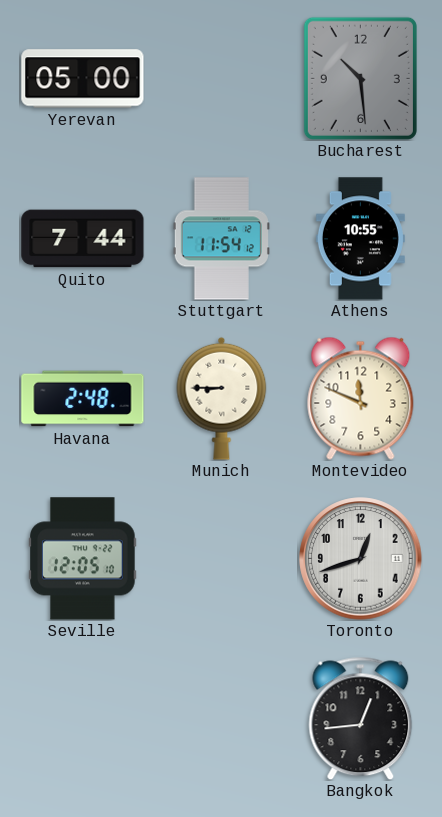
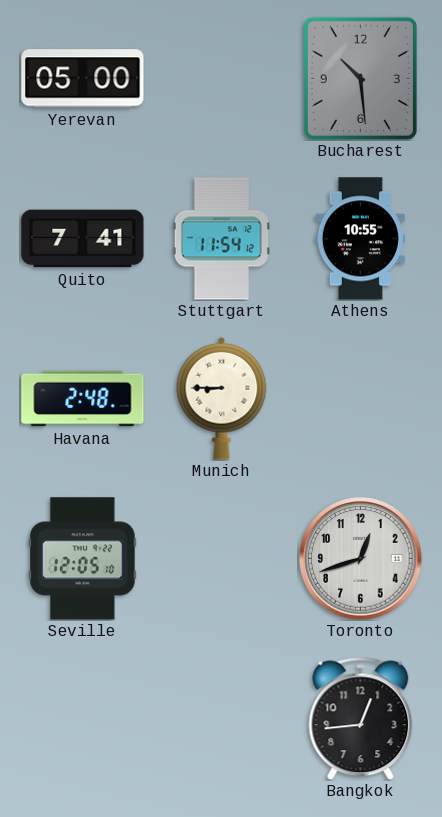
Quito: 7:44 -> 7:41
Montevideo: 11:49 -> none
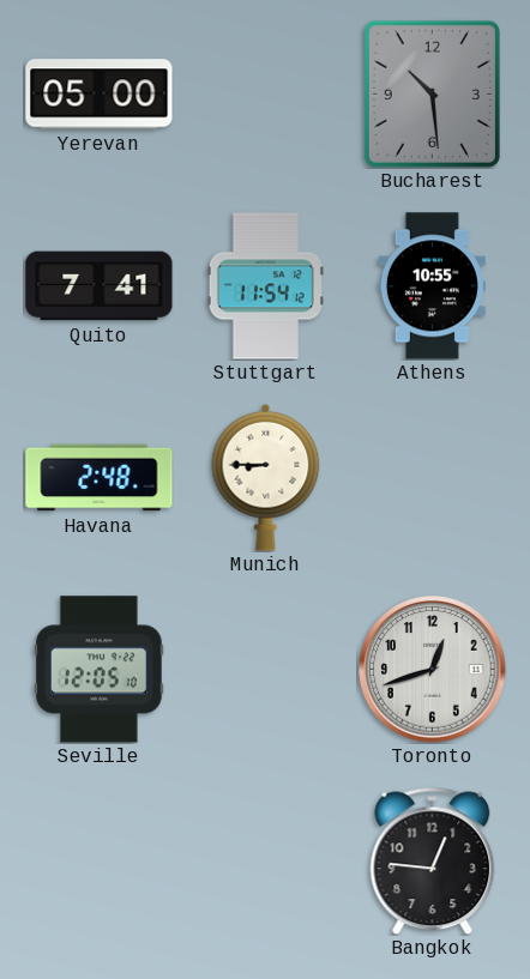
Bangkok: 12:44 -> 12:46
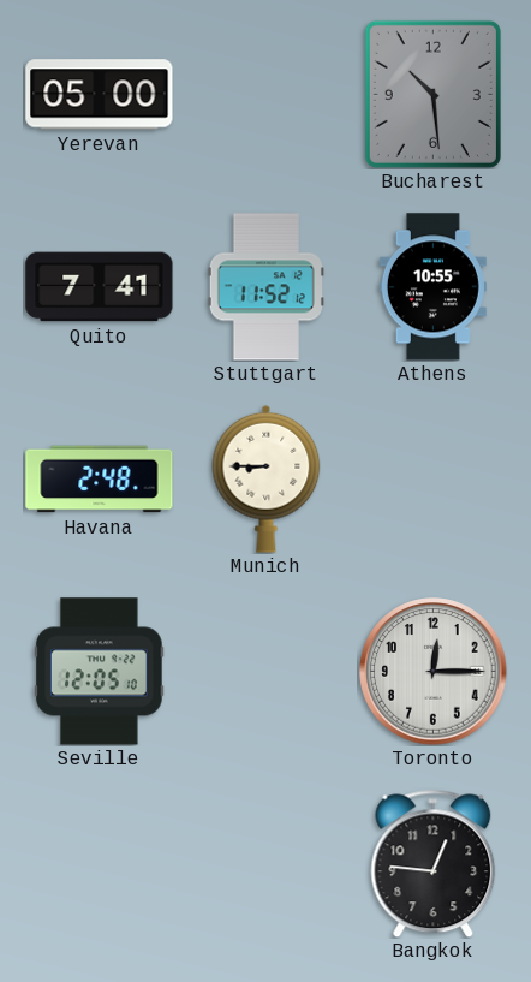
Stuttgart: 11:54 -> 11:52
Toronto: 12:42 -> 12:15
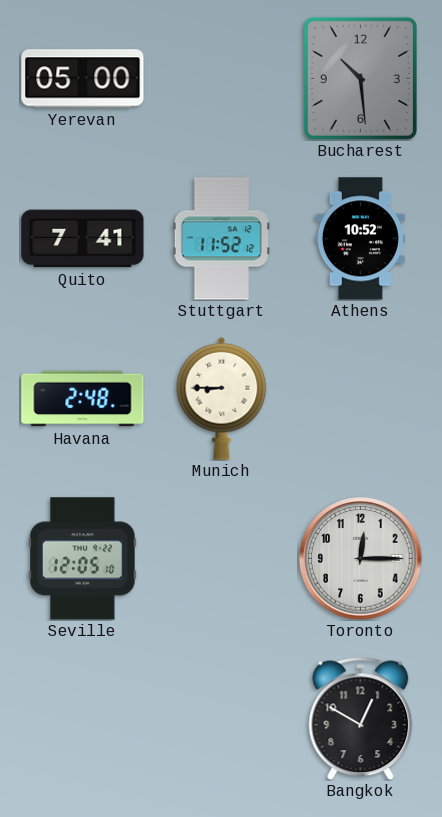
Athens: 10:55 -> 10:52
Bangkok: 12:46 -> 12:50
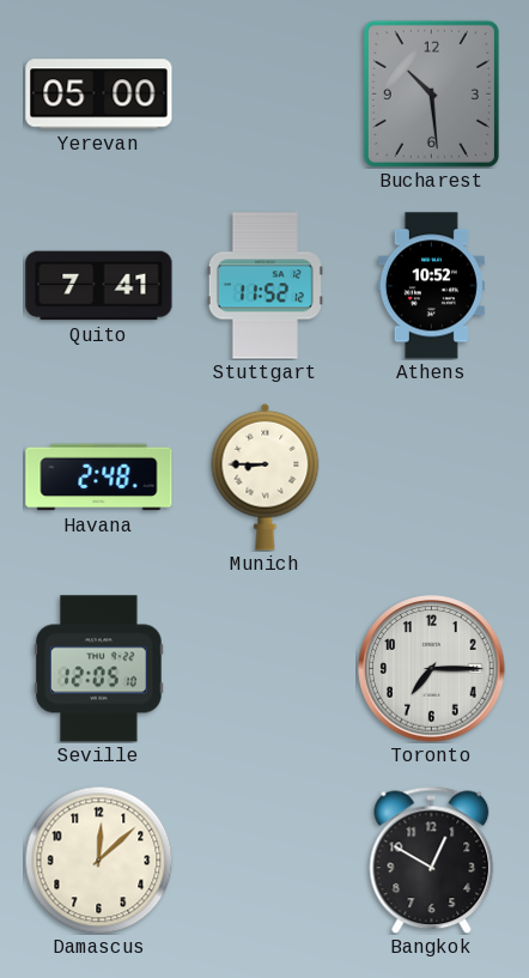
Toronto: 12:15 -> 7:15
Damascus: none -> 12:08
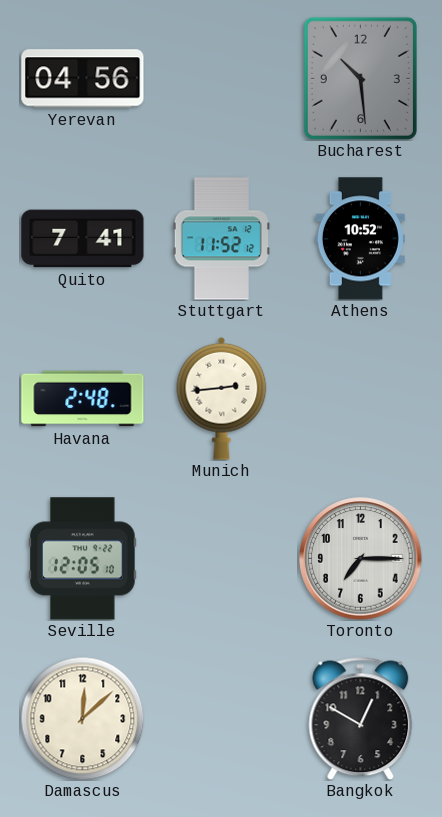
Yerevan: 05:00 -> 04:56
Munich: 8:45 -> 2:44
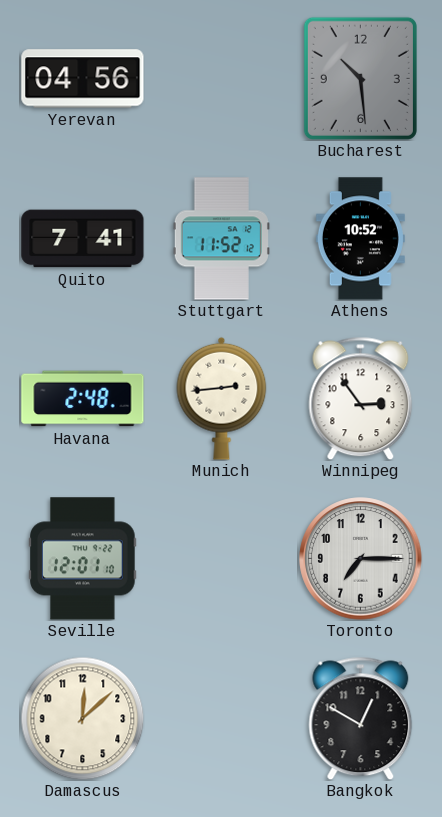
Winnipeg: none -> 2:54
Seville: 12:05 -> 12:01
